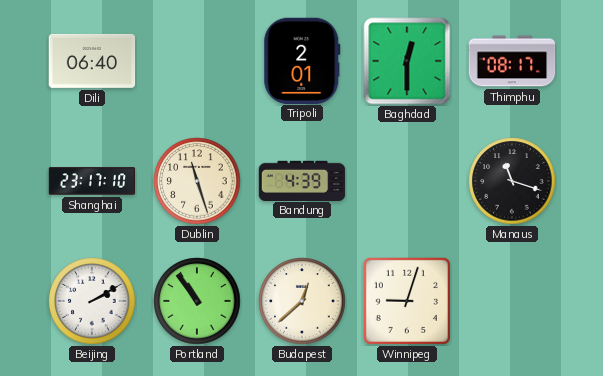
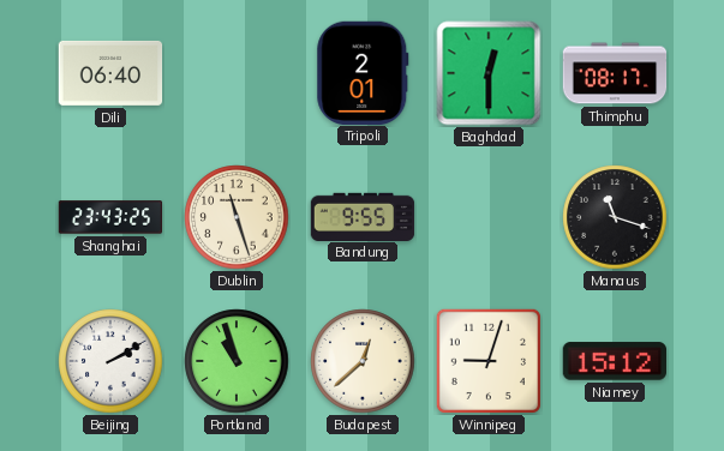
Shanghai: 23:17 -> 23:43
Bandung: 4:39 -> 9:55
Portland: 10:54 -> 10:57
Niamey: none -> 15:12
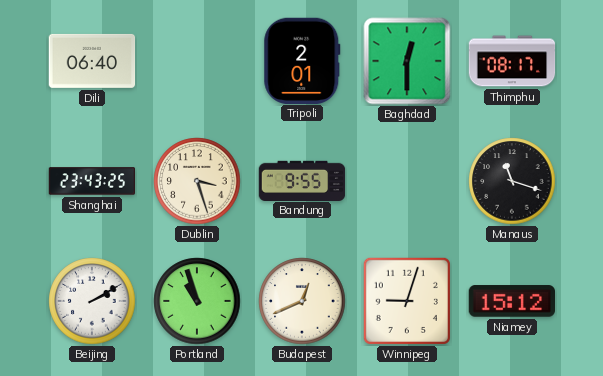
Dublin: 11:27 -> 3:27
Budapest: 12:38 -> 12:41
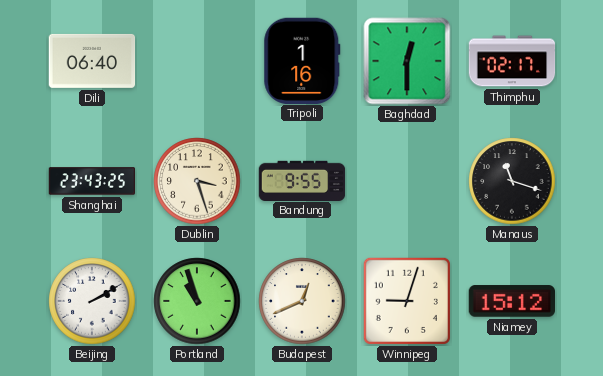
Tripoli: 2:01 -> 1:16
Thimphu: 08:17 -> 02:17
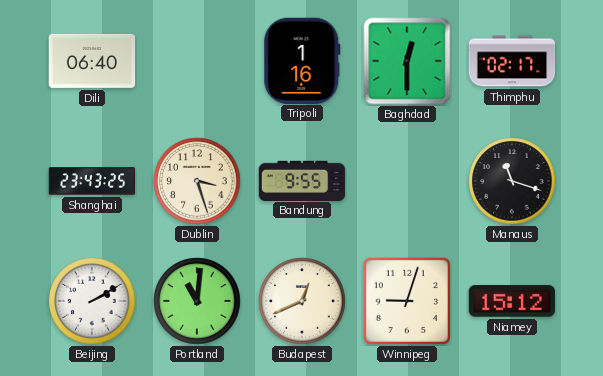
Portland: 10:57 -> 11:01
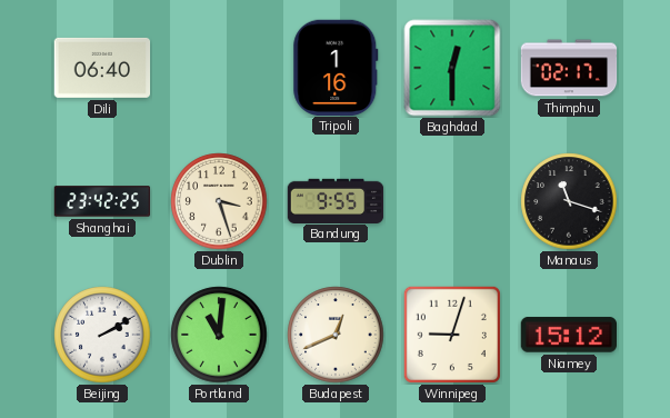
Shanghai: 23:43 -> 23:42
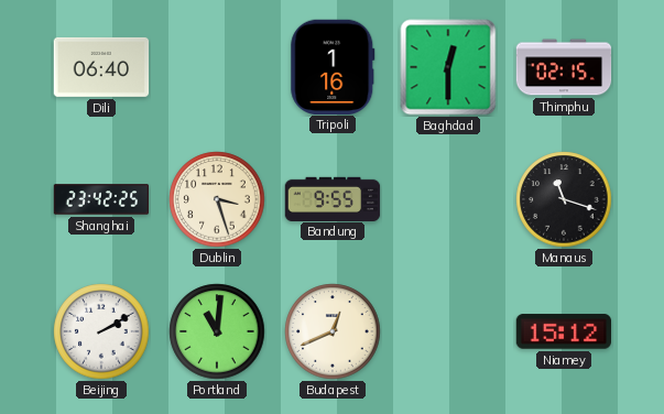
Thimphu: 02:17 -> 02:15
Winnipeg: 9:03 -> none
